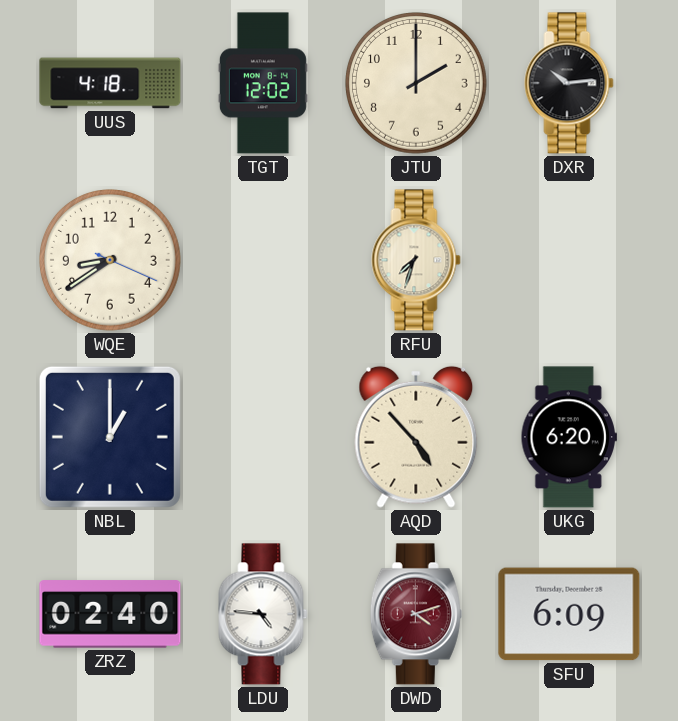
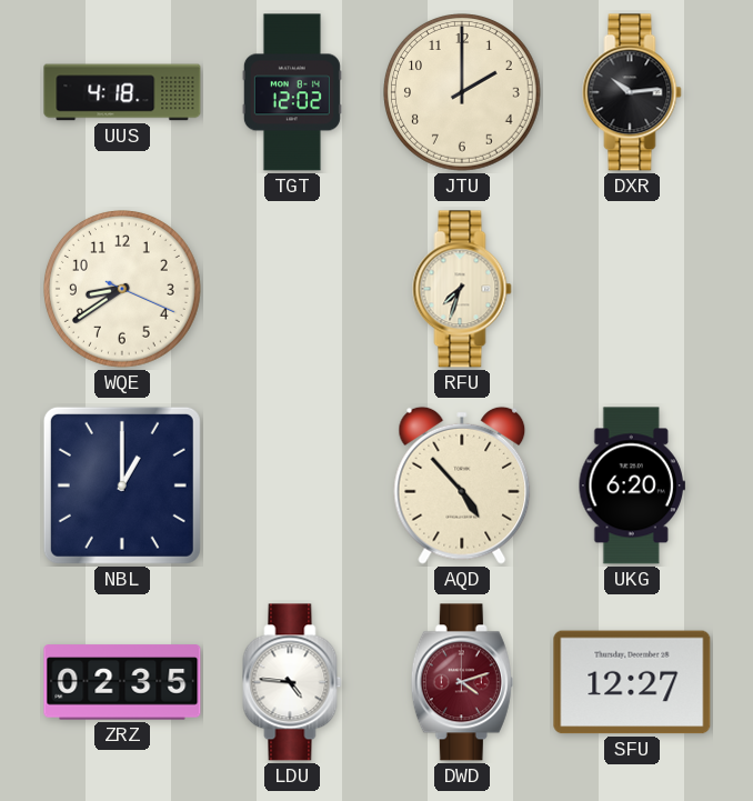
ZRZ: 02:40 -> 02:35
SFU: 6:09 -> 12:27
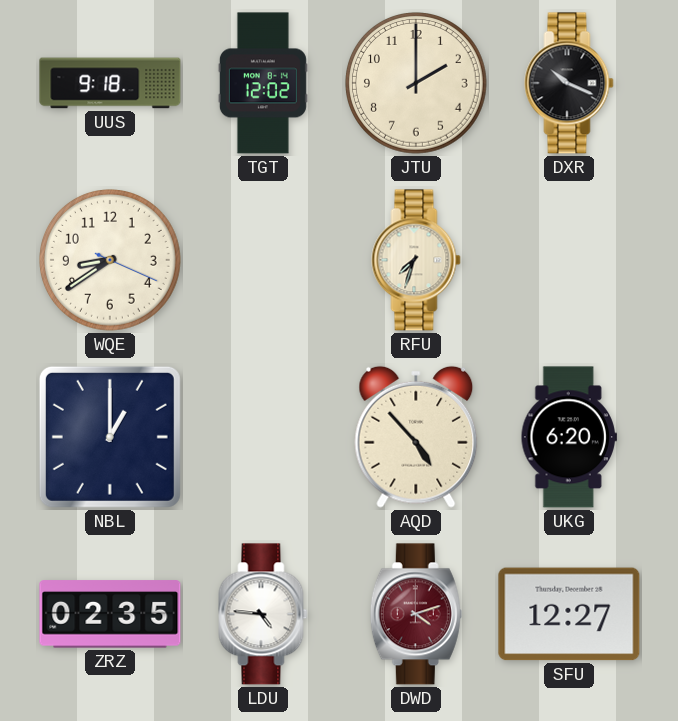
UUS: 4:18 -> 9:18
DXR: 10:14 -> 10:19
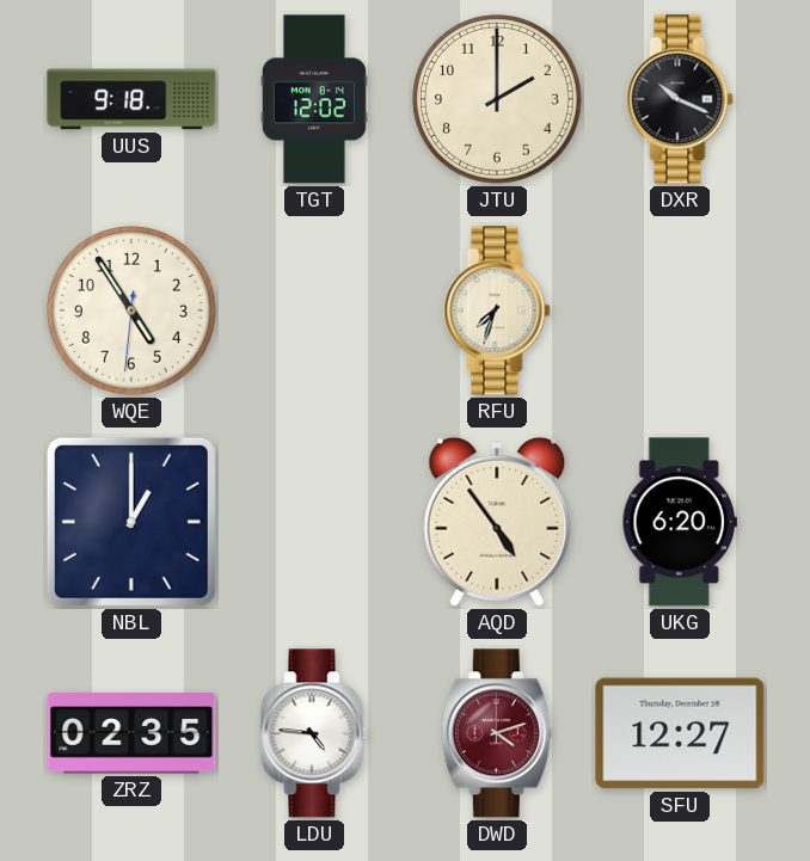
WQE: 8:39 -> 4:54
AQD: 4:53 -> 4:54
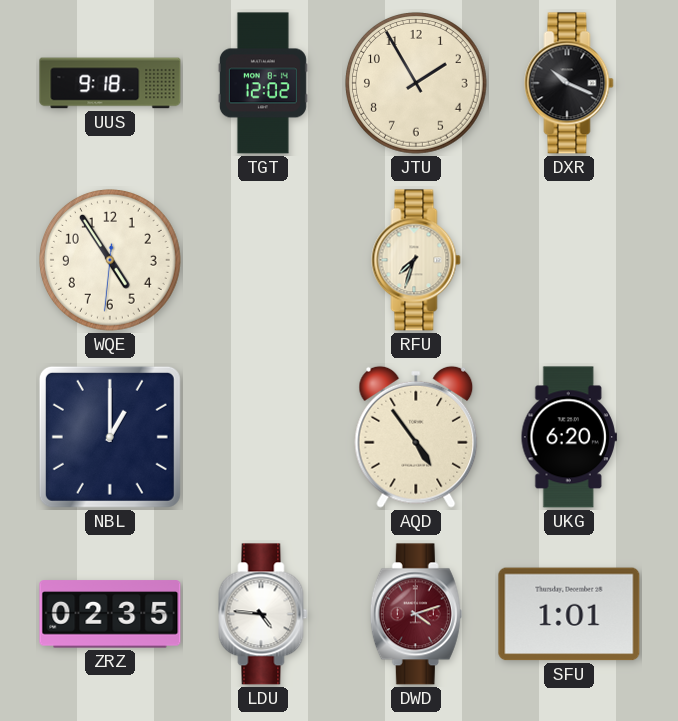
JTU: 2:00 -> 1:55
SFU: 12:27 -> 1:01
